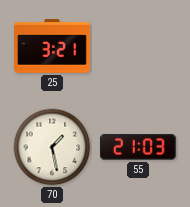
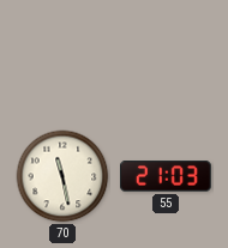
25: 3:21 -> none
70: 1:28 -> 11:28
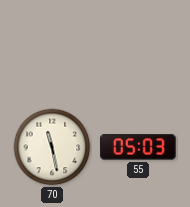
55: 21:03 -> 05:03
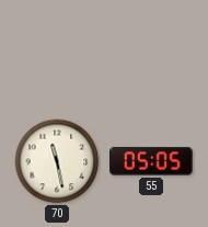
55: 05:03 -> 05:05
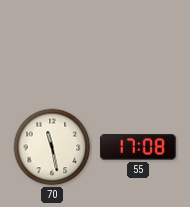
55: 05:05 -> 17:08
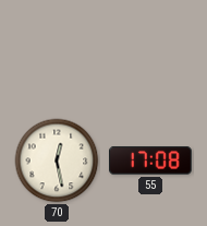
70: 11:28 -> 12:28
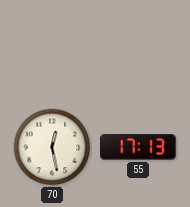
55: 17:08 -> 17:13
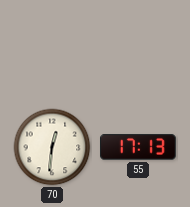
70: 12:28 -> 12:31
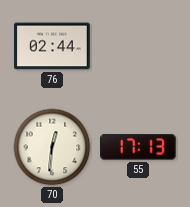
76: none -> 02:44
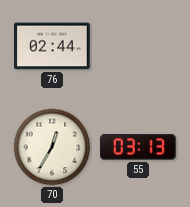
70: 12:31 -> 12:35
55: 17:13 -> 03:13
